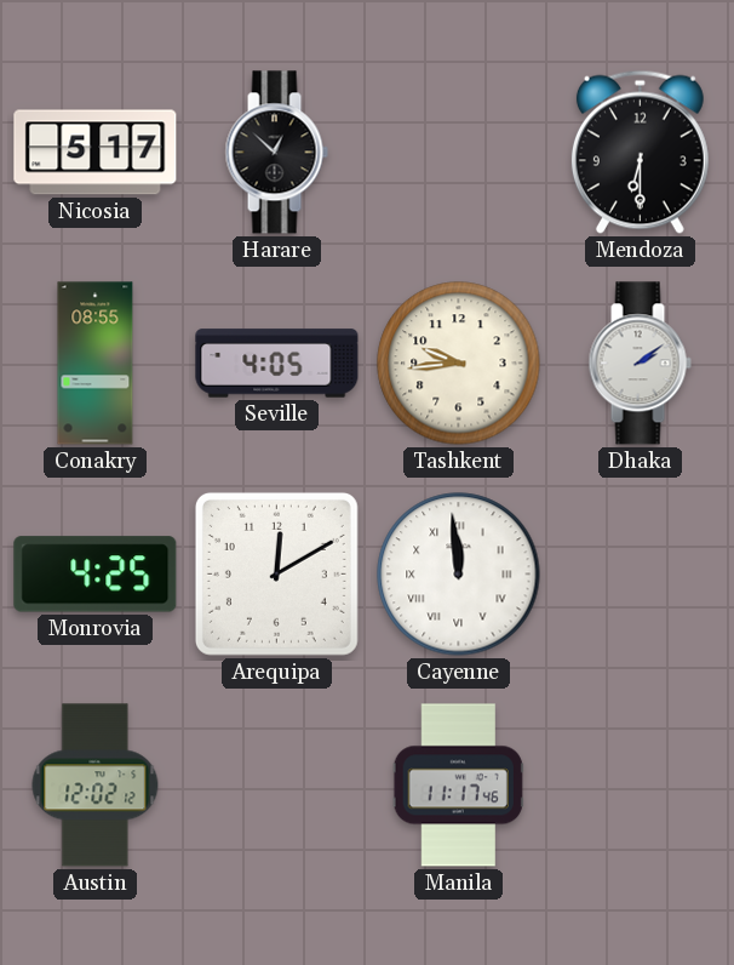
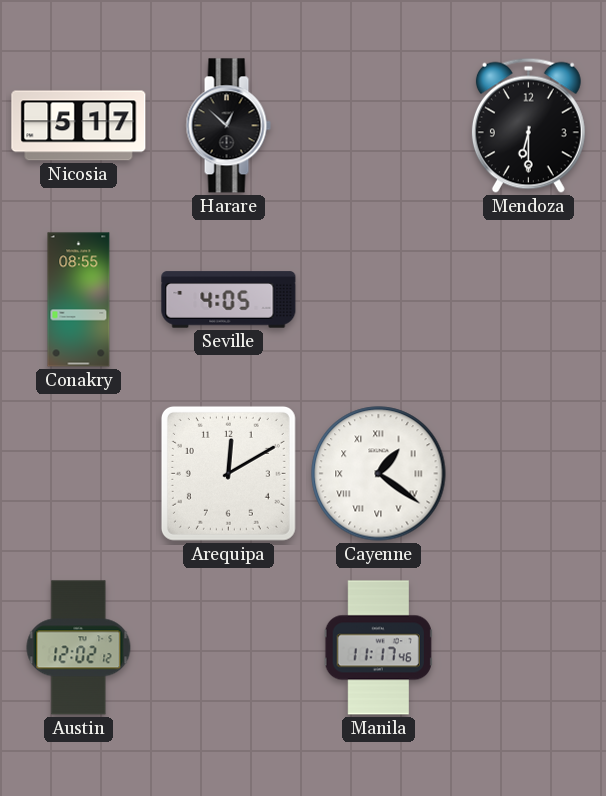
Tashkent: 9:44 -> none
Dhaka: 2:09 -> none
Monrovia: 4:25 -> none
Cayenne: 11:59 -> 1:21
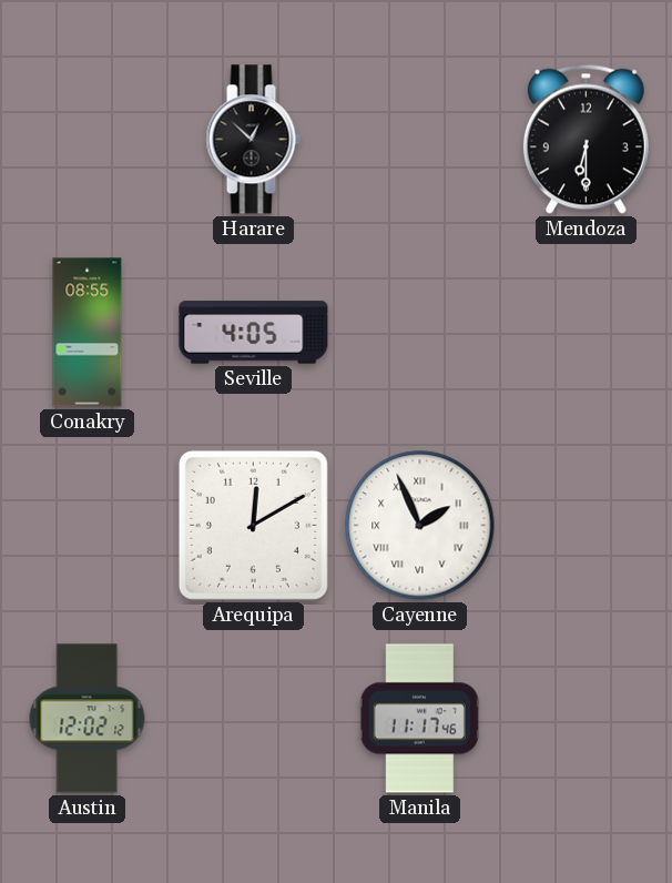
Nicosia: 5:17 -> none
Cayenne: 1:21 -> 1:56
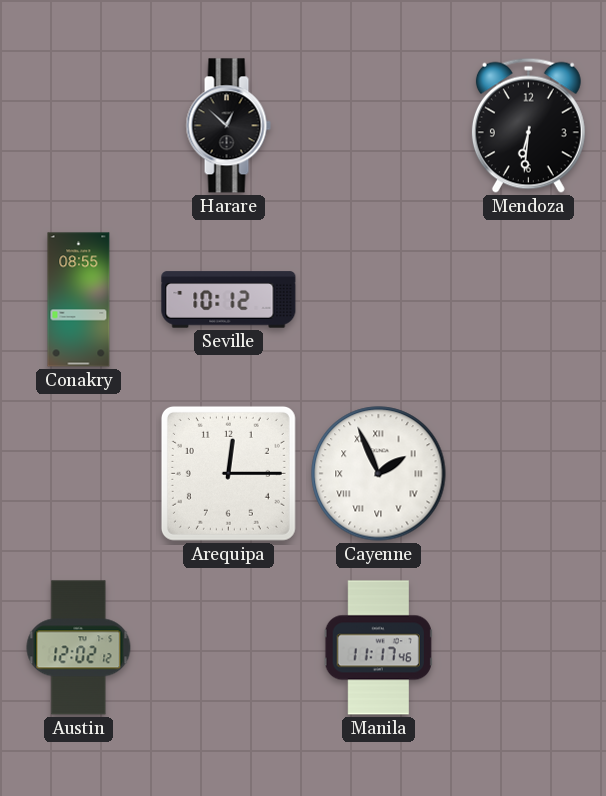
Mendoza: 6:30 -> 6:31
Seville: 4:05 -> 10:12
Arequipa: 12:10 -> 12:15
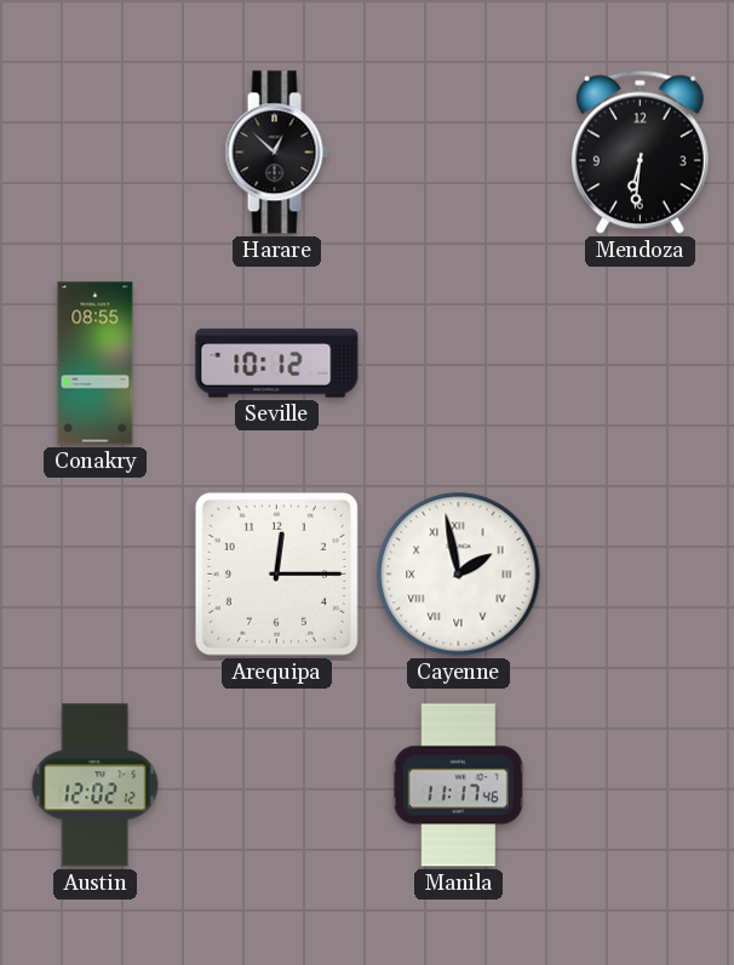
Cayenne: 1:56 -> 1:58
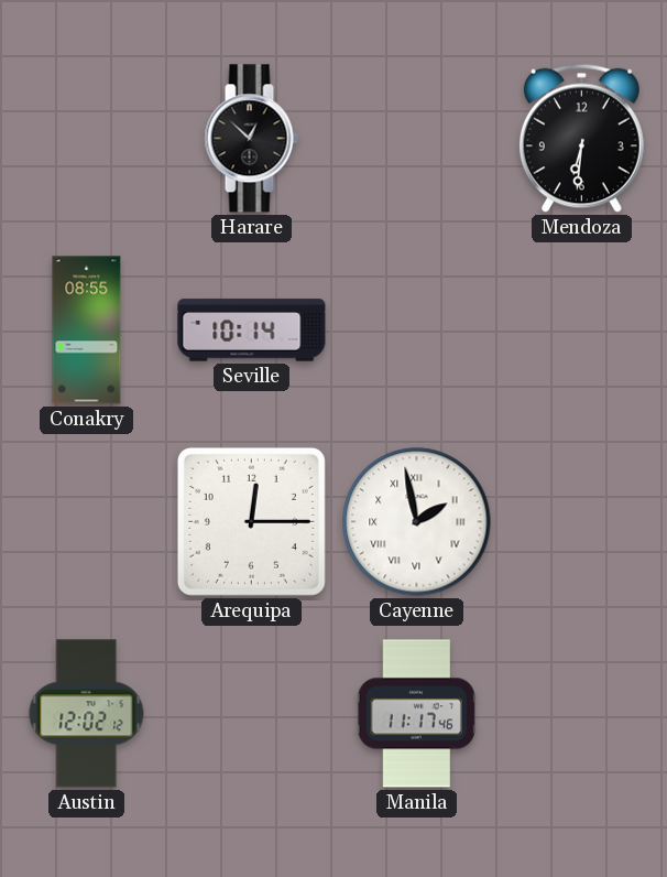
Seville: 10:12 -> 10:14
